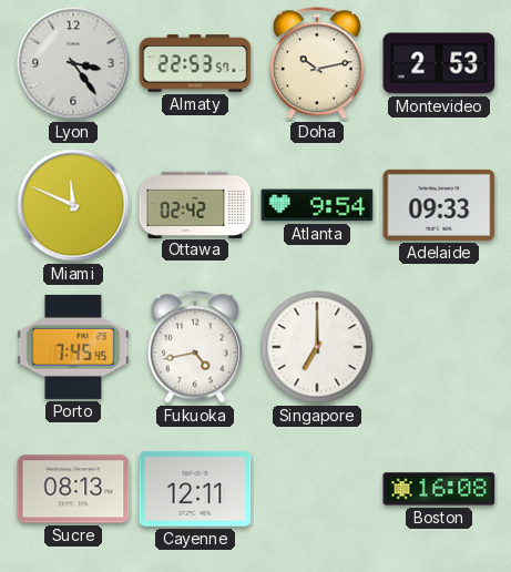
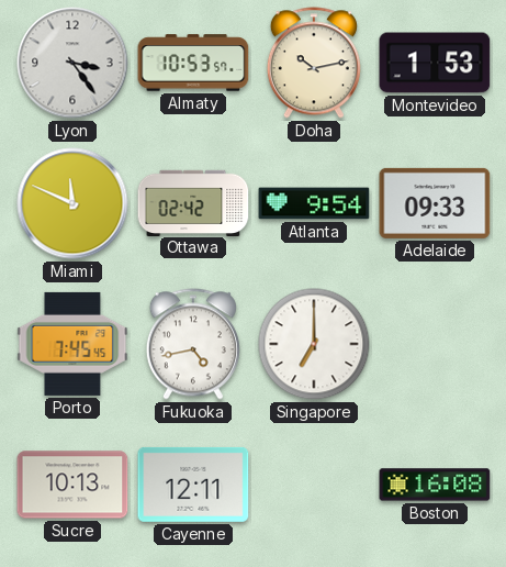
Almaty: 22:53 -> 10:53
Montevideo: 2:53 -> 1:53
Sucre: 08:13 -> 10:13
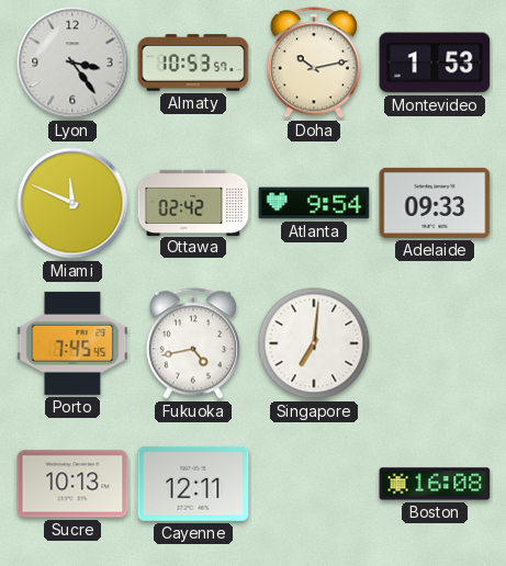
Singapore: 7:00 -> 7:01
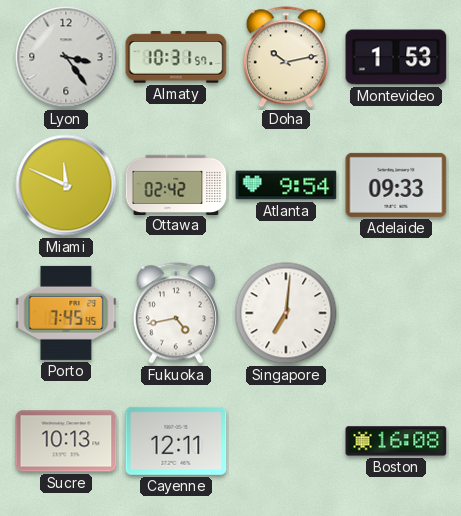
Almaty: 10:53 -> 10:31
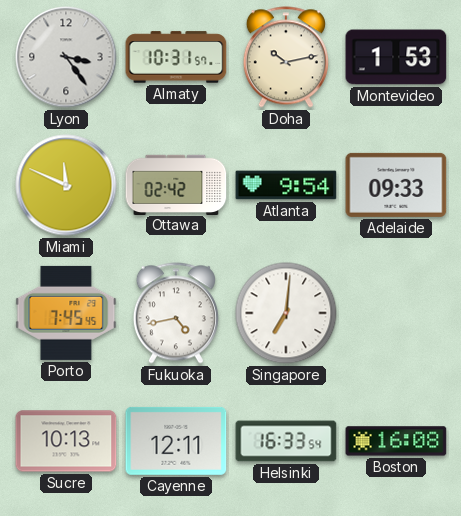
Helsinki: none -> 16:33
